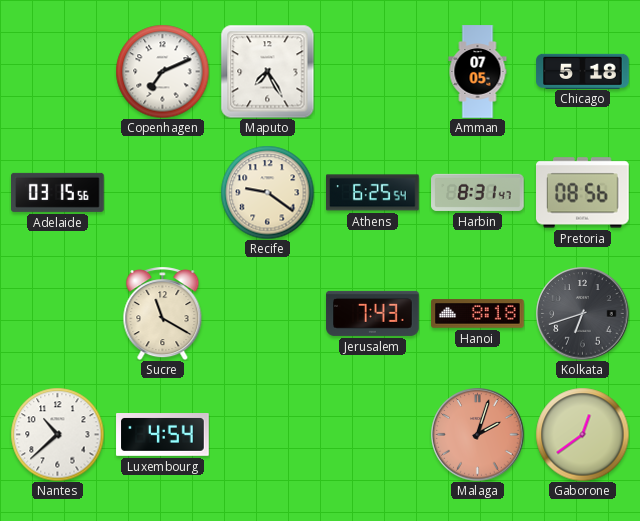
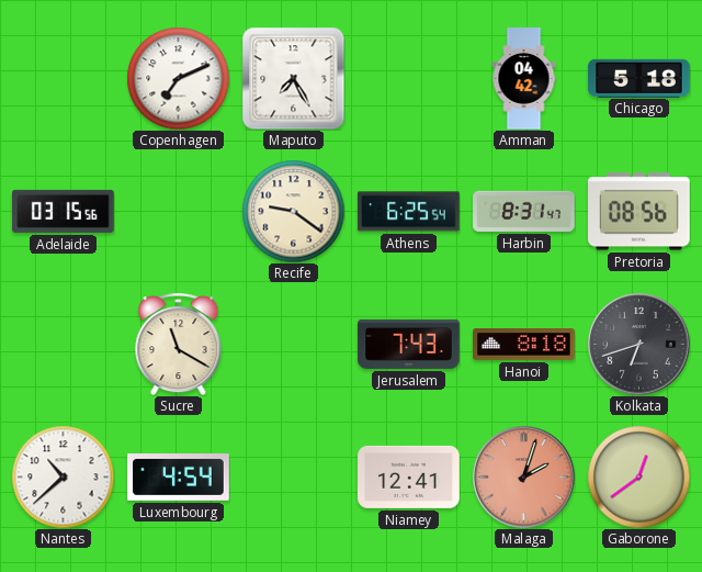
Amman: 07:05 -> 04:42
Niamey: none -> 12:41
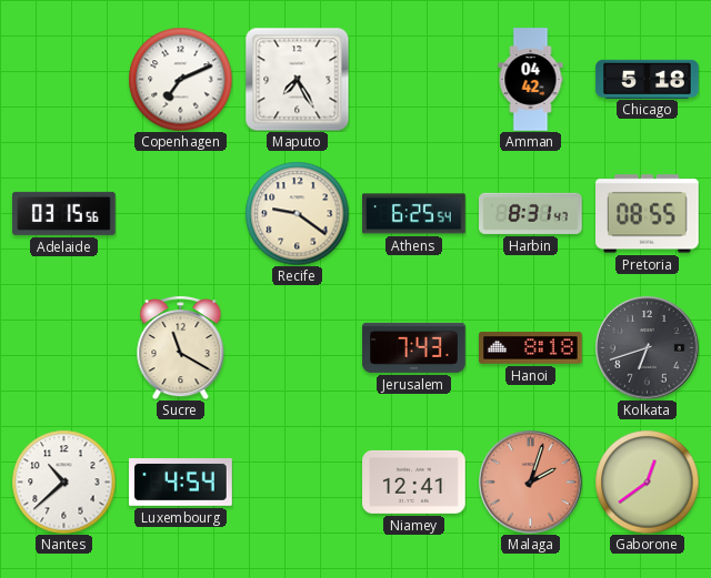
Pretoria: 08:56 -> 08:55
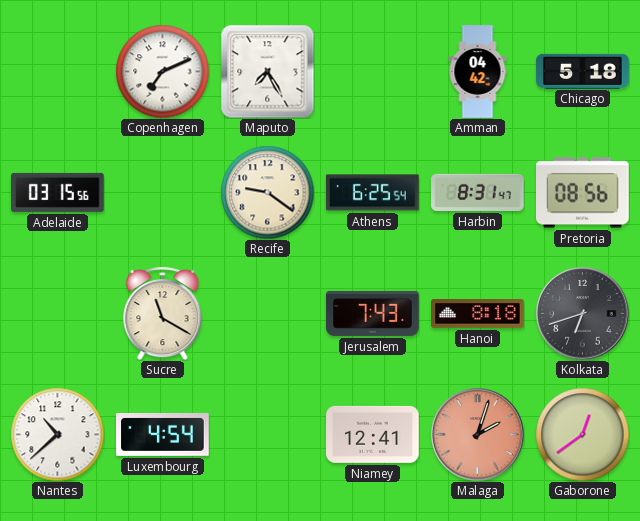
Pretoria: 08:55 -> 08:56
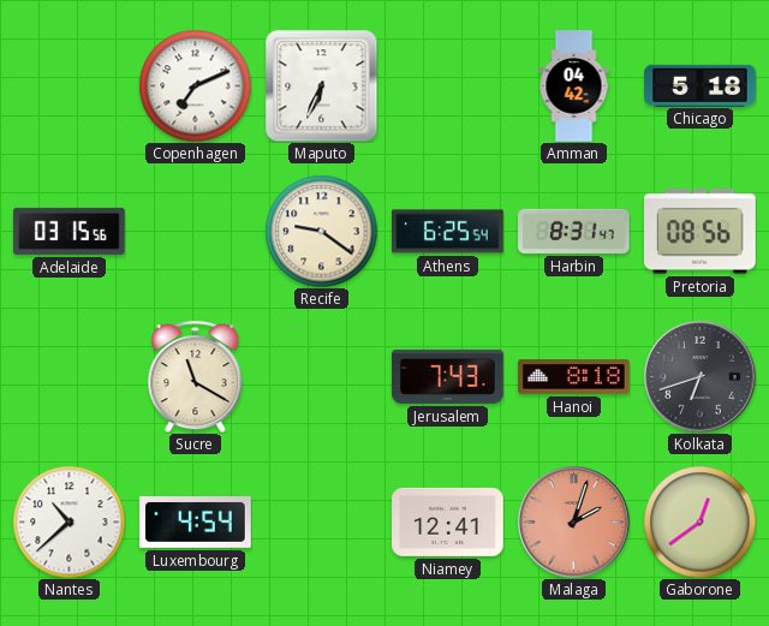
Maputo: 7:25 -> 6:34
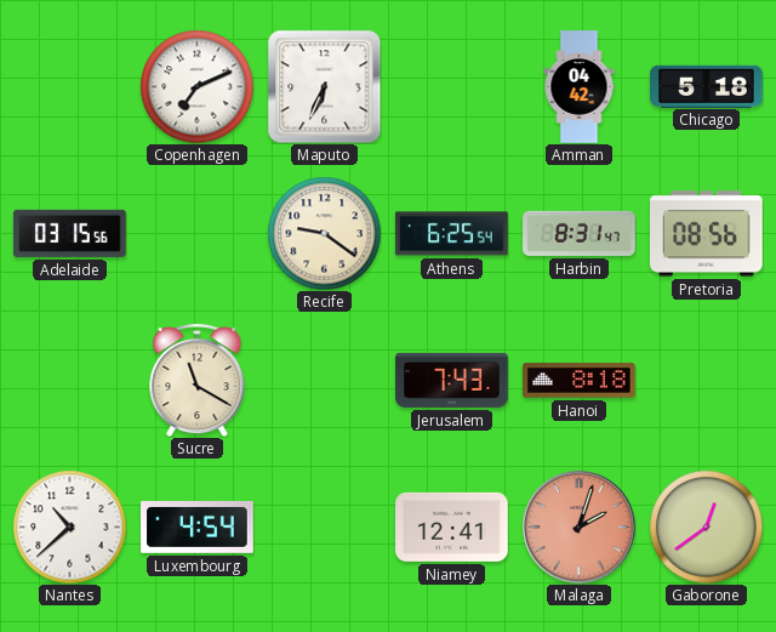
Kolkata: 6:42 -> none
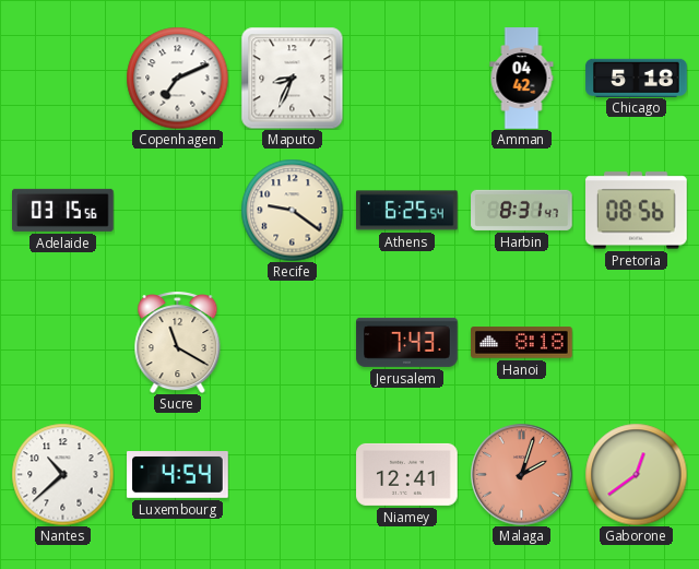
Maputo: 6:34 -> 8:34
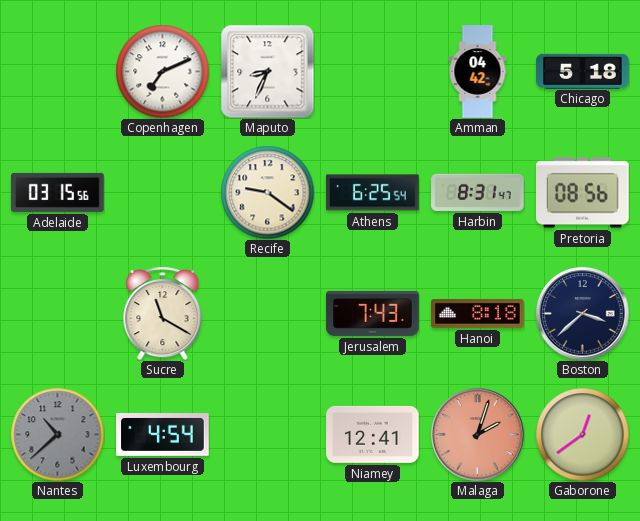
Boston: none -> 3:38
Nantes dial: white -> grey
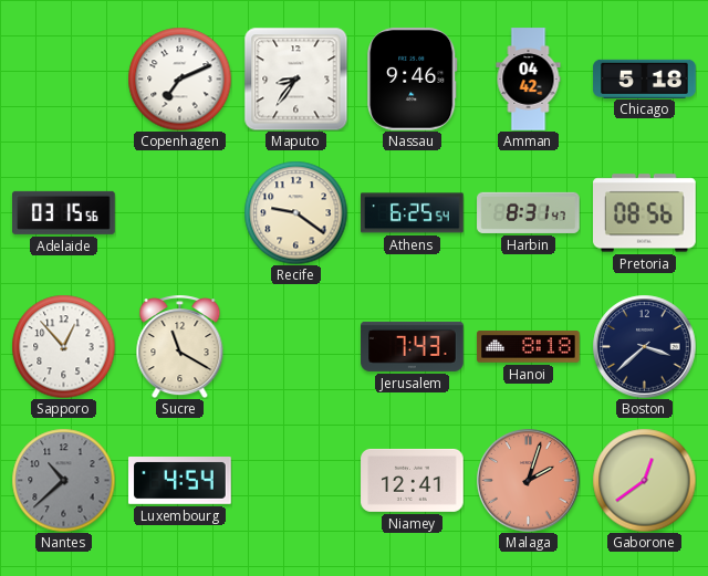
Maputo: 8:34 -> 8:36
Nassau: none -> 9:46
Sapporo: none -> 12:53
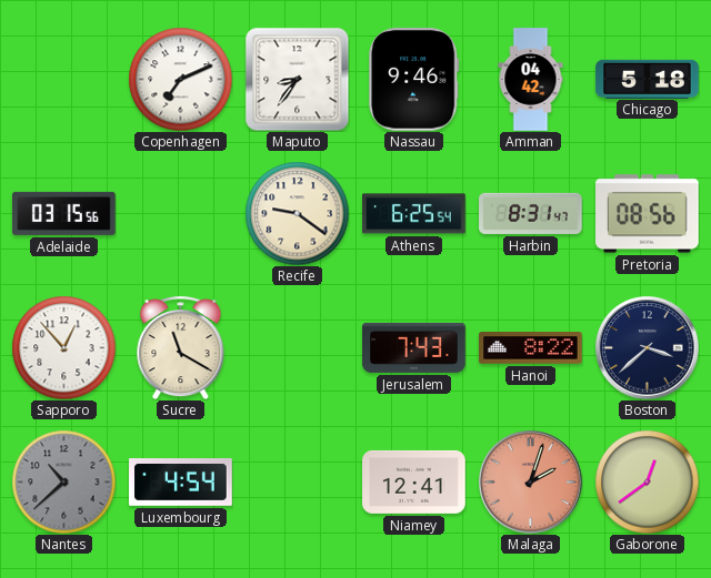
Hanoi: 8:18 -> 8:22
